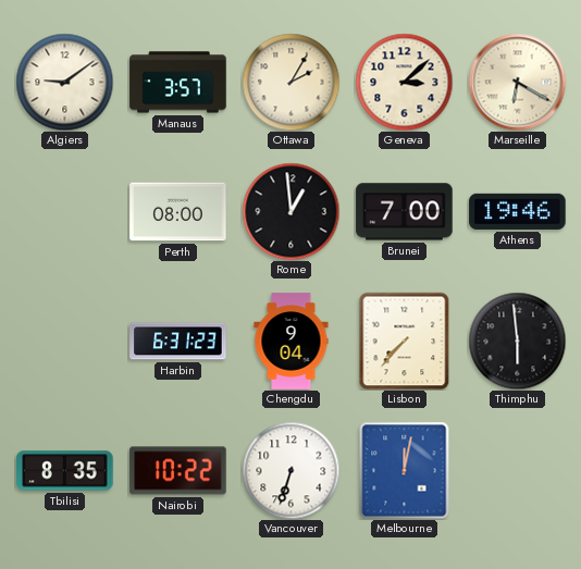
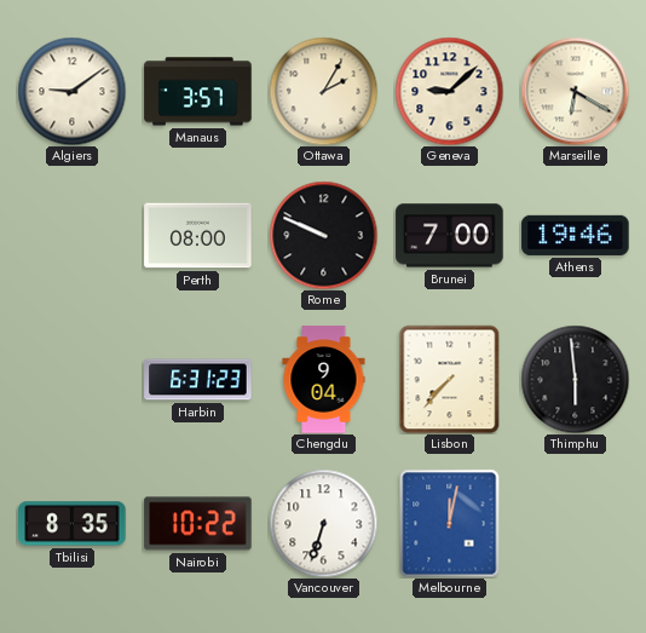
Geneva: 3:08 -> 9:08
Rome: 12:59 -> 9:49
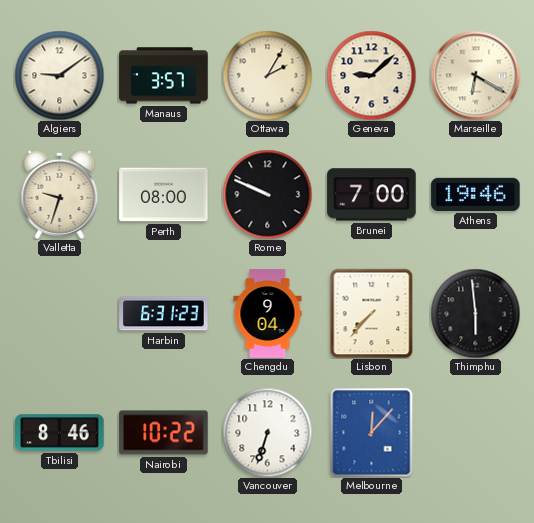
Valletta: none -> 9:33
Tbilisi: 8:35 -> 8:46
Melbourne: 12:02 -> 12:07
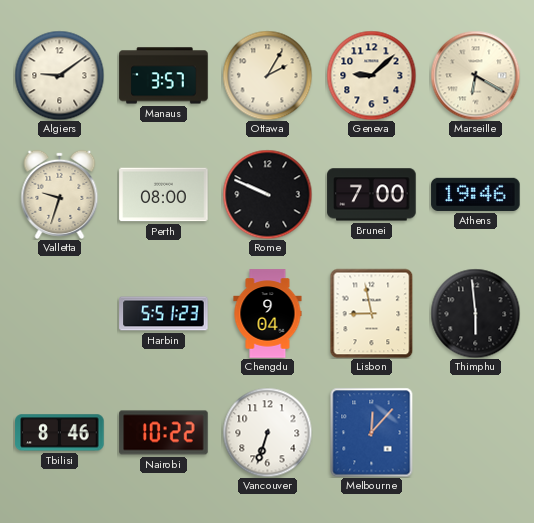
Harbin: 6:31 -> 5:51
Lisbon: 7:37 -> 8:58
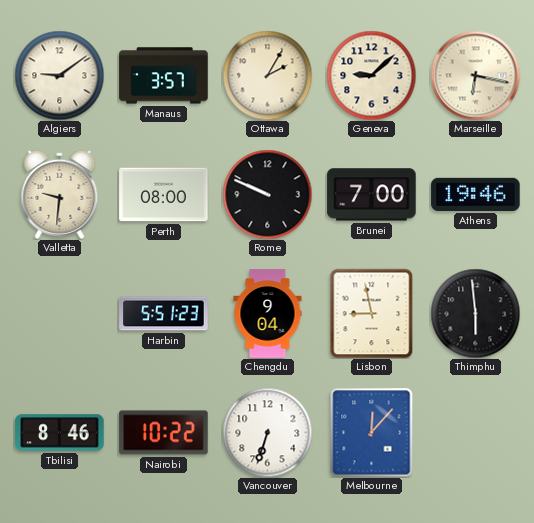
Marseille: 6:20 -> 6:17
Valletta: 9:33 -> 9:31
